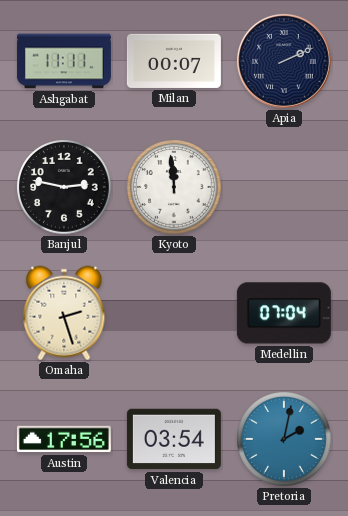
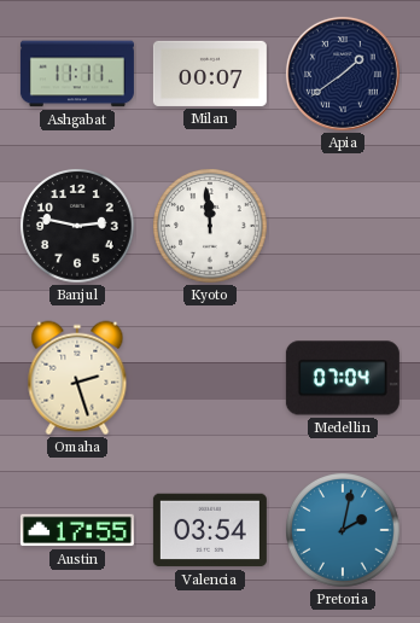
Apia: 2:11 -> 1:39
Austin: 17:56 -> 17:55
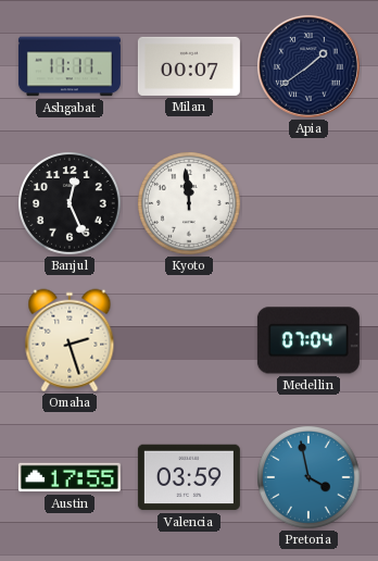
Banjul: 2:47 -> 12:26
Valencia: 03:54 -> 03:59
Pretoria: 2:02 -> 3:58
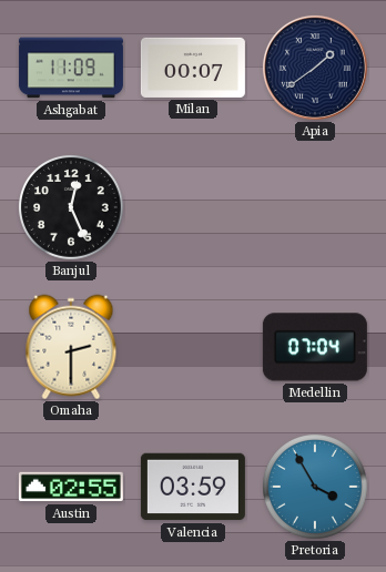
Ashgabat: 11:11 -> 11:09
Kyoto: 11:59 -> none
Omaha: 2:27 -> 2:30
Austin: 17:55 -> 02:55
Pretoria: 3:58 -> 3:55
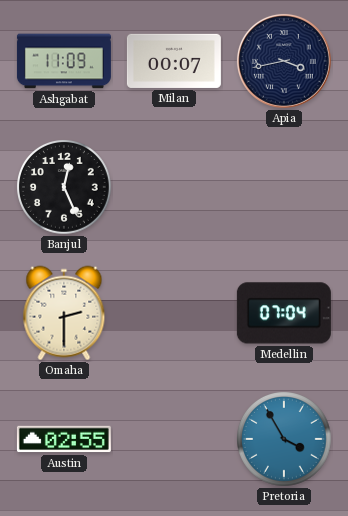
Apia: 1:39 -> 3:43
Valencia: 03:59 -> none
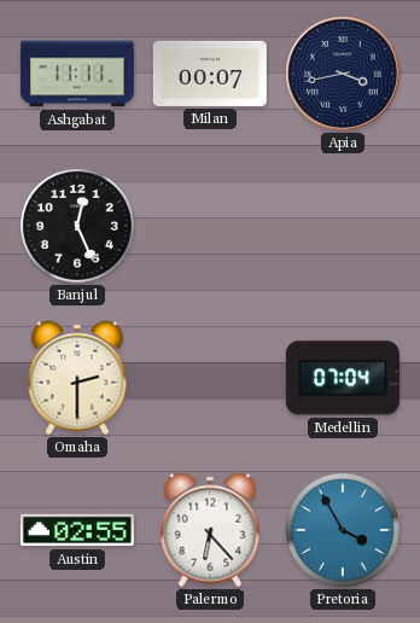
Ashgabat: 11:09 -> 11:11
Palermo: none -> 6:23
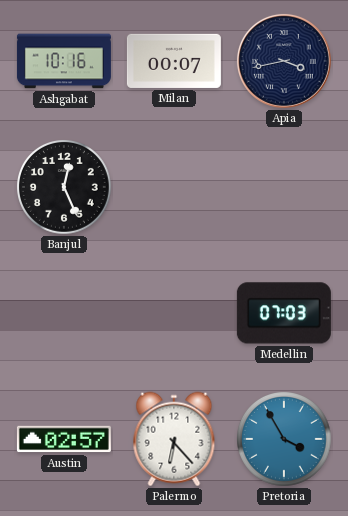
Ashgabat: 11:11 -> 10:16
Omaha: 2:30 -> none
Medellin: 07:04 -> 07:03
Austin: 02:55 -> 02:57
